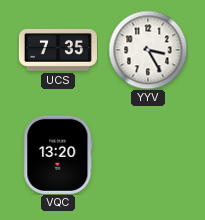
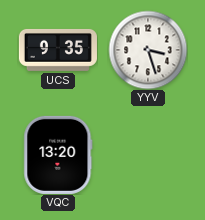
UCS: 7:35 -> 9:35
YYV: 3:25 -> 3:27
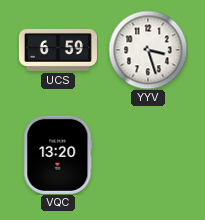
UCS: 9:35 -> 6:59
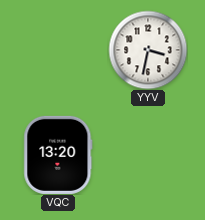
UCS: 6:59 -> none
YYV: 3:27 -> 3:32
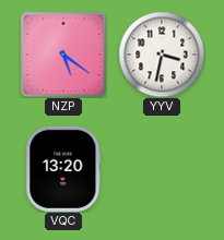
NZP: none -> 5:21
